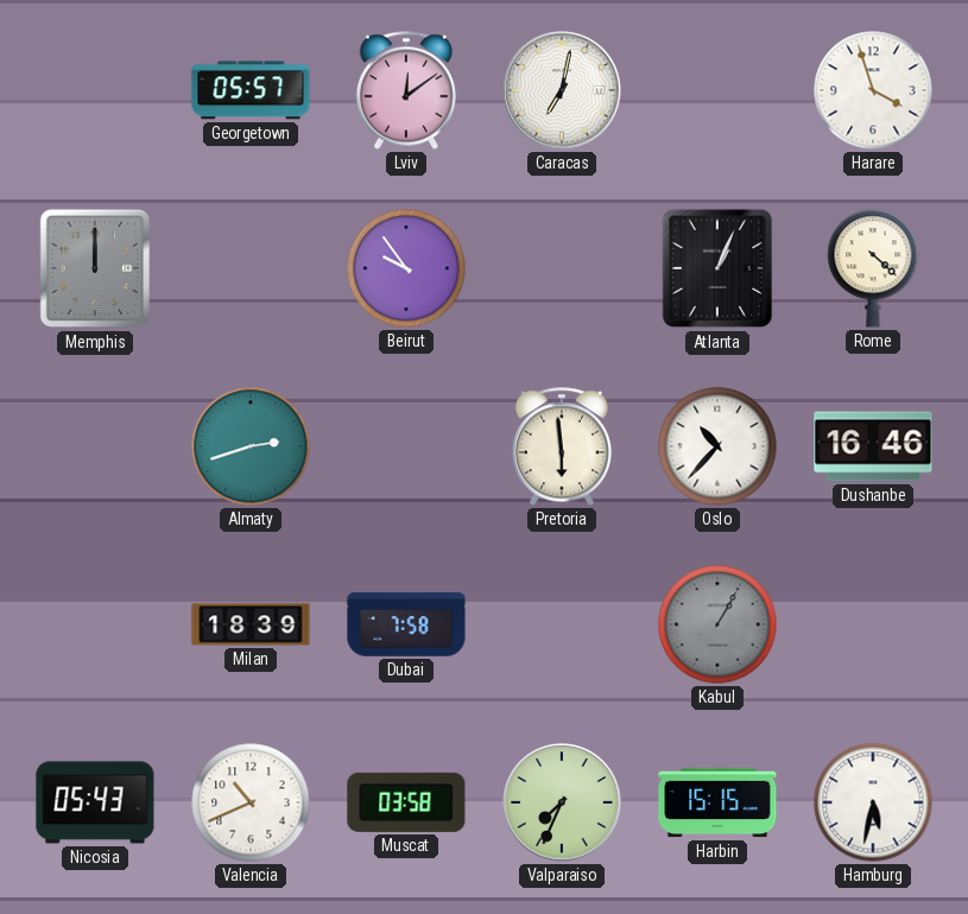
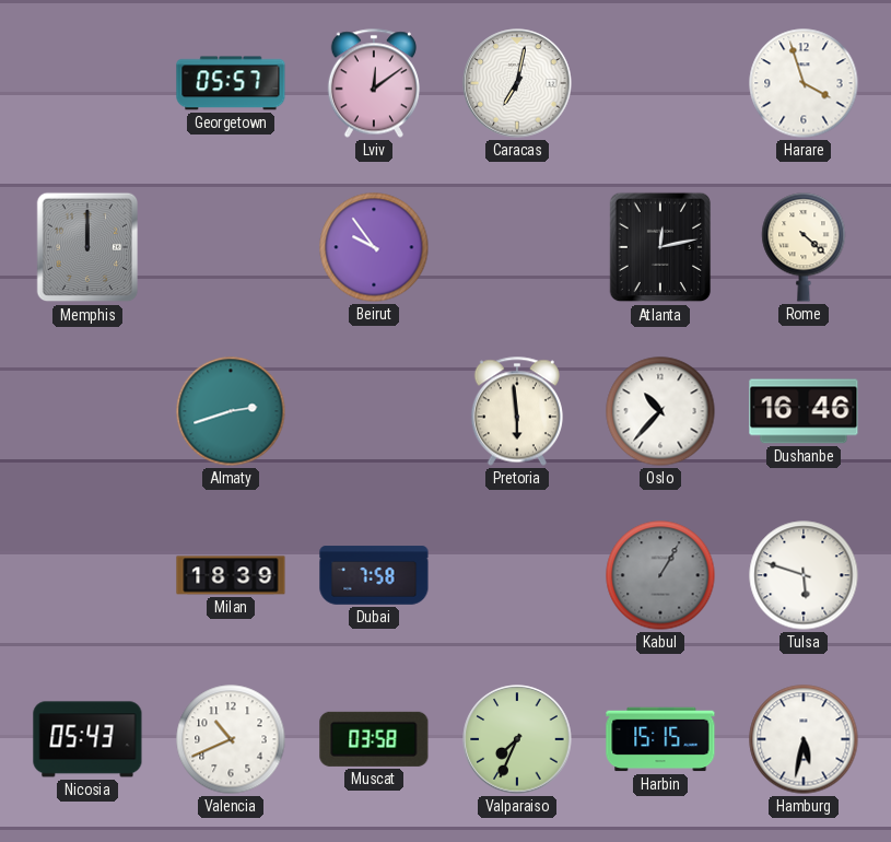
Atlanta: 1:04 -> 12:13
Tulsa: none -> 5:48
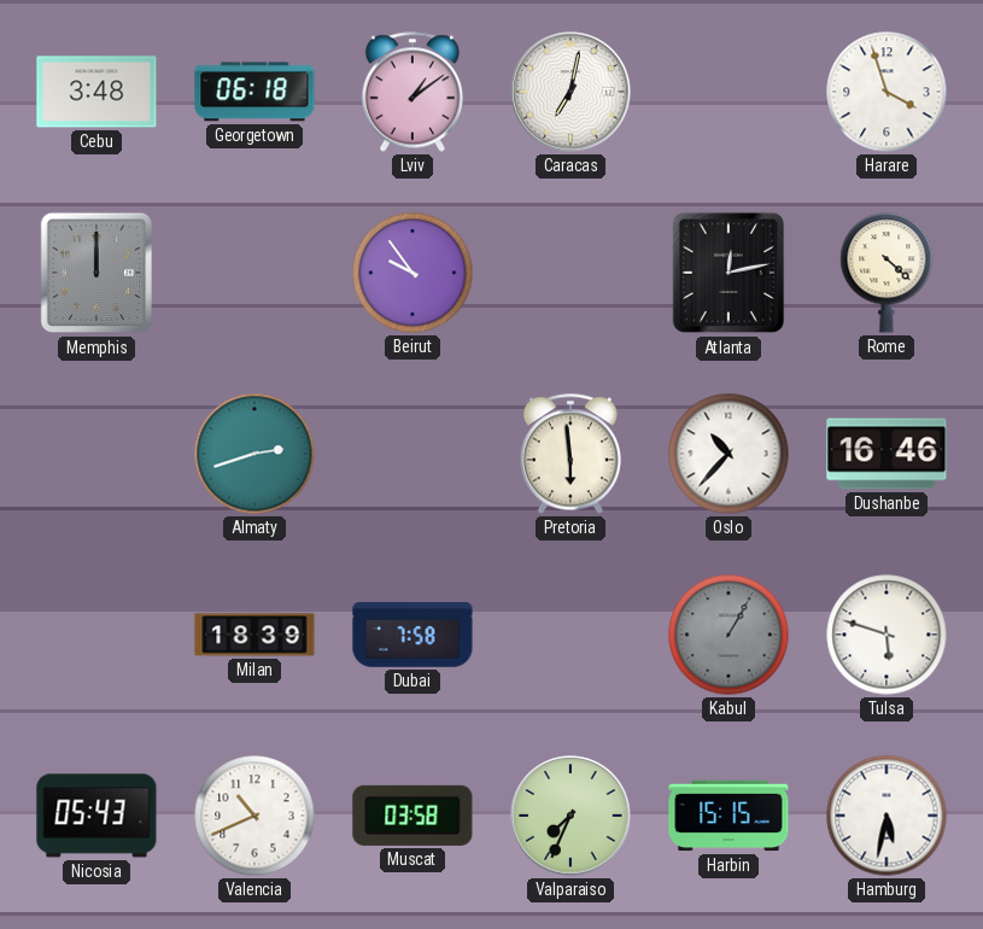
Cebu: none -> 3:48
Georgetown: 05:57 -> 06:18
Lviv: 12:09 -> 1:09
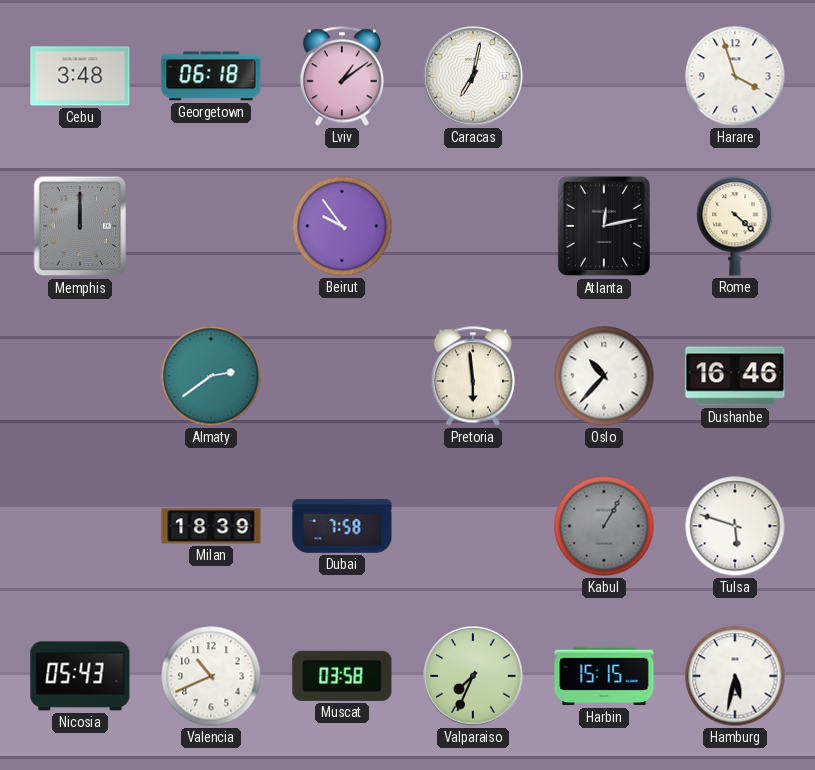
Almaty: 2:42 -> 2:39
